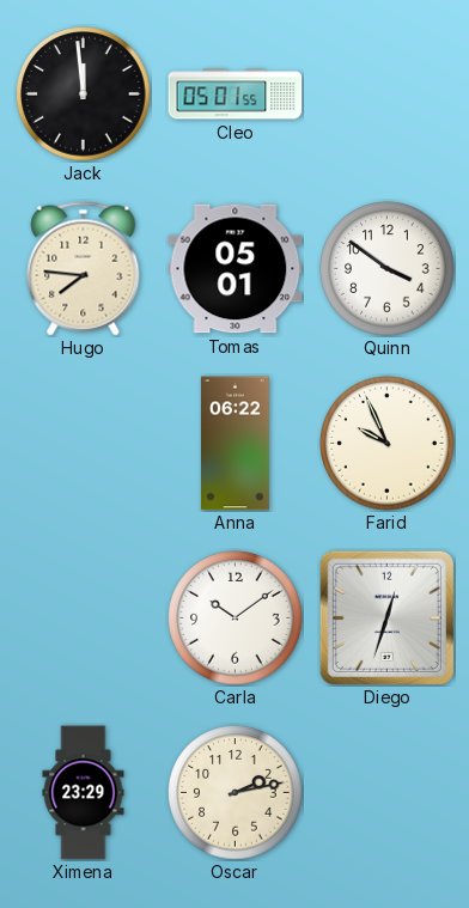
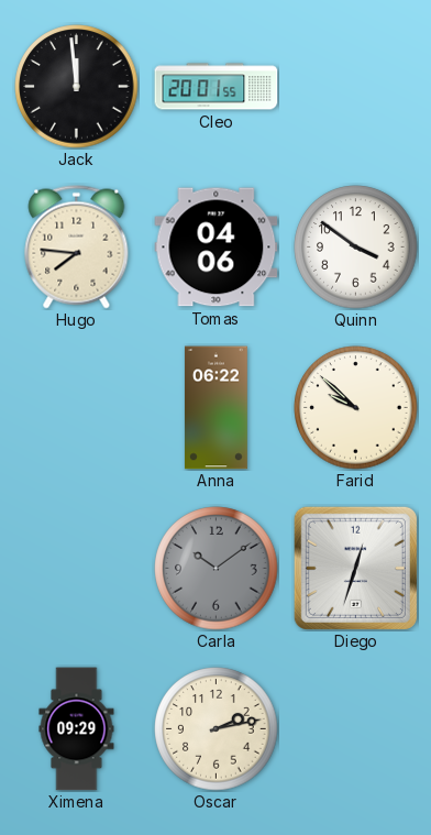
Cleo: 05:01 -> 20:01
Tomas: 05:01 -> 04:06
Farid: 9:56 -> 9:52
Carla dial: white -> grey
Ximena: 23:29 -> 09:29
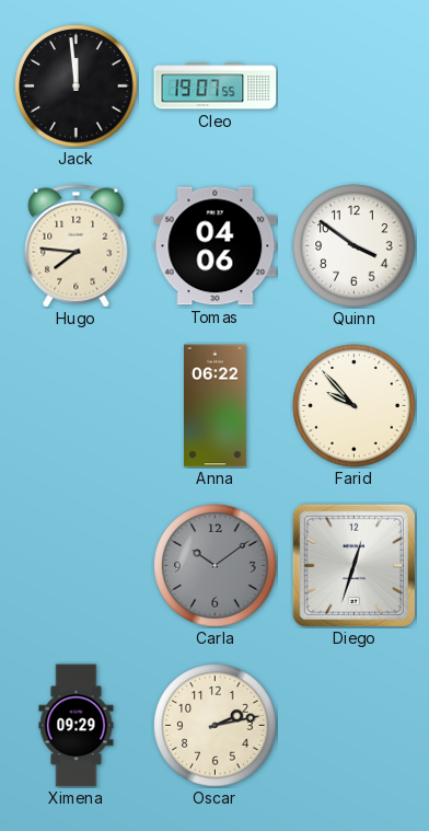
Cleo: 20:01 -> 19:07
Farid: 9:52 -> 9:53
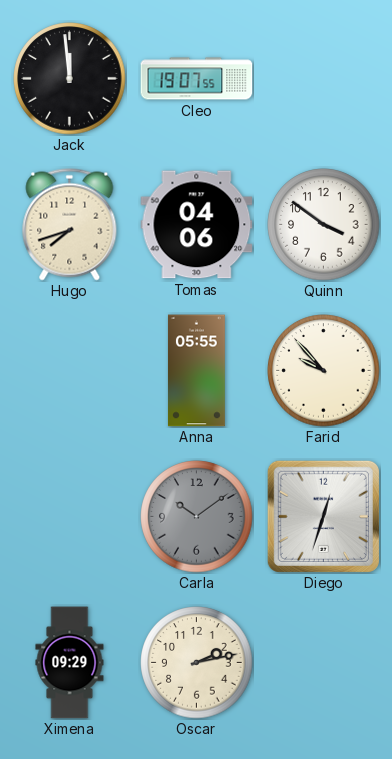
Hugo: 7:46 -> 7:42
Anna: 06:22 -> 05:55
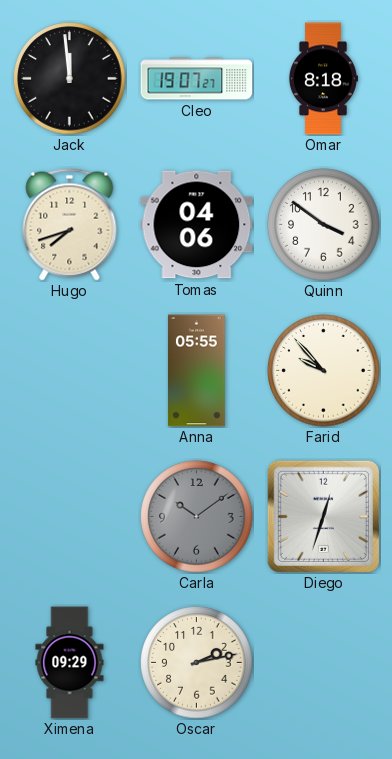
Cleo: 19:07:55 -> 19:07:27
Omar: none -> 8:18
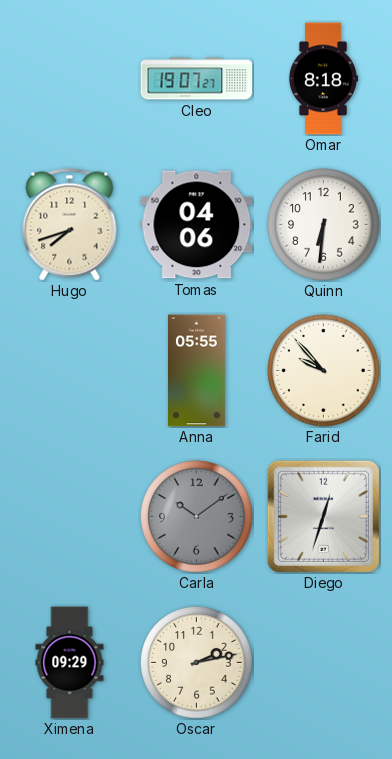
Jack: 11:59 -> none
Quinn: 3:51 -> 6:31
